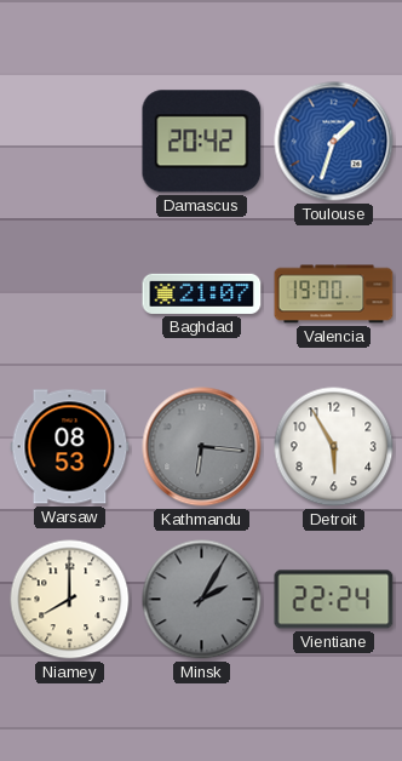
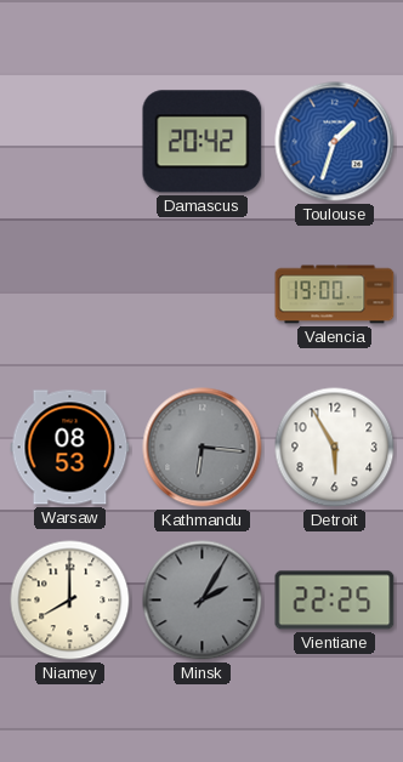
Baghdad: 21:07 -> none
Vientiane: 22:24 -> 22:25
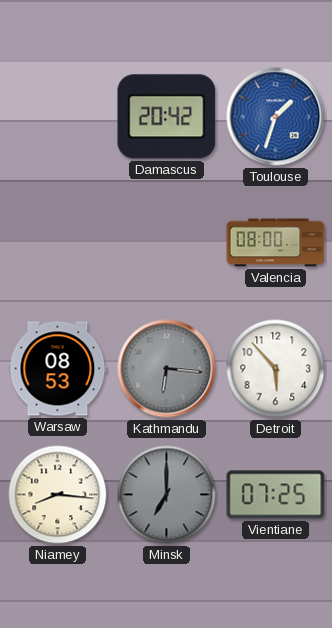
Valencia: 19:00 -> 08:00
Detroit: 5:55 -> 5:53
Niamey: 8:00 -> 8:16
Minsk: 2:05 -> 7:00
Vientiane: 22:25 -> 07:25
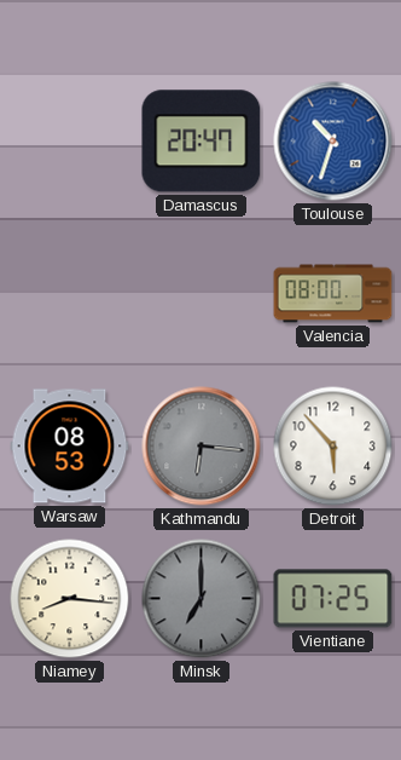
Damascus: 20:42 -> 20:47
Toulouse: 1:33 -> 10:33
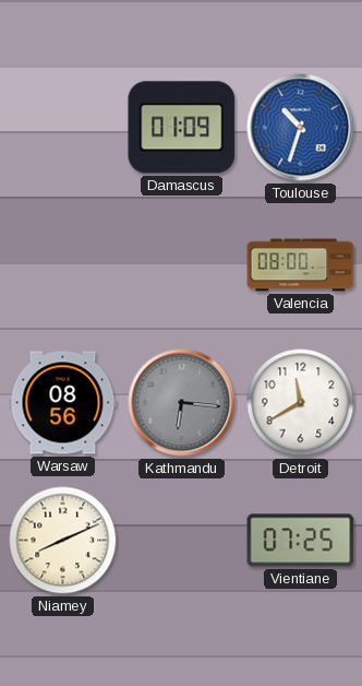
Damascus: 20:47 -> 01:09
Warsaw: 08:53 -> 08:56
Detroit: 5:53 -> 11:40
Niamey: 8:16 -> 8:11
Minsk: 7:00 -> none
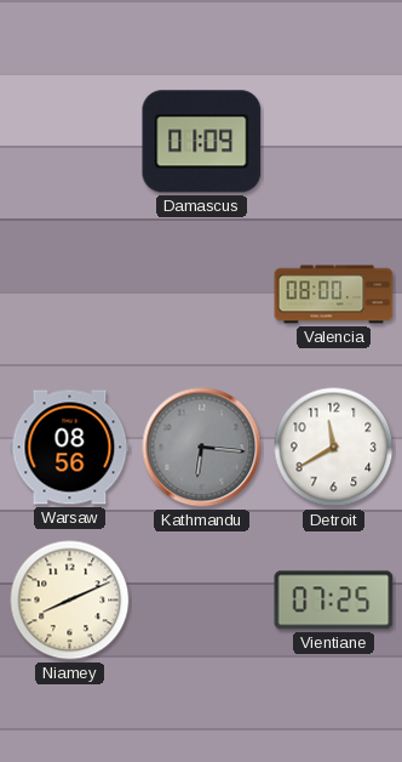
Toulouse: 10:33 -> none
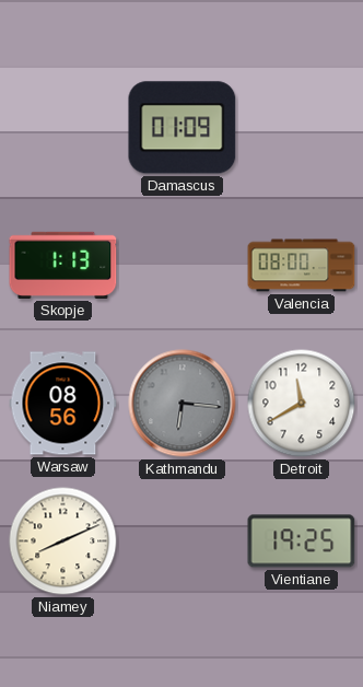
Skopje: none -> 1:13
Vientiane: 07:25 -> 19:25
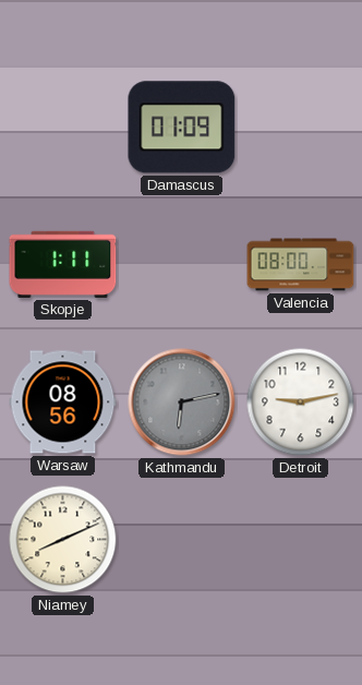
Skopje: 1:13 -> 1:11
Kathmandu: 6:16 -> 6:13
Detroit: 11:40 -> 9:13
Vientiane: 19:25 -> none
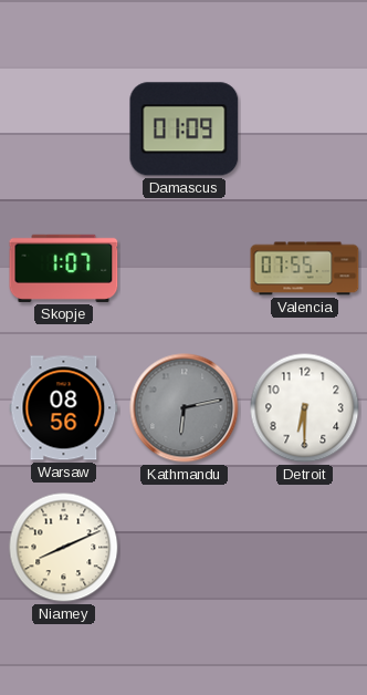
Skopje: 1:11 -> 1:07
Valencia: 08:00 -> 07:55
Detroit: 9:13 -> 6:30
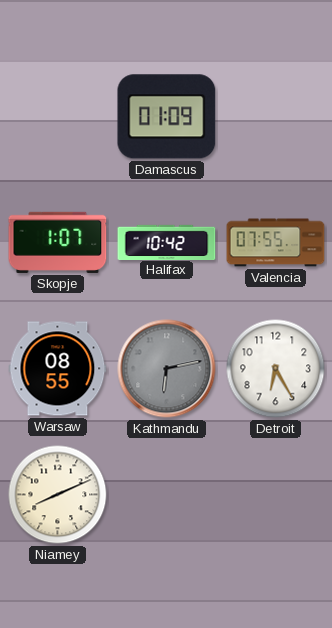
Halifax: none -> 10:42
Warsaw: 08:56 -> 08:55
Detroit: 6:30 -> 6:25
